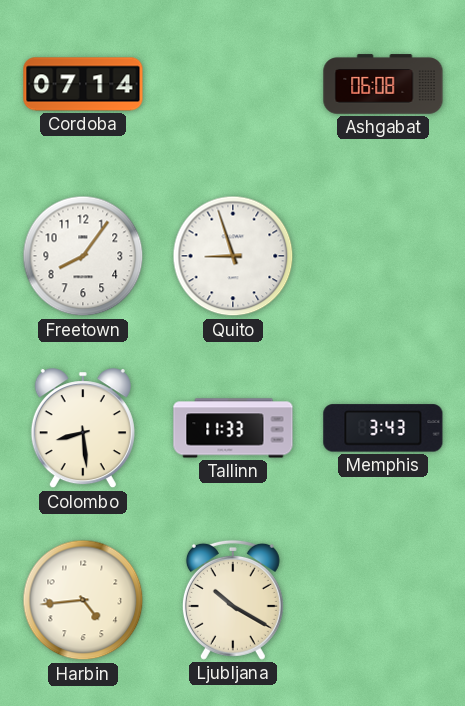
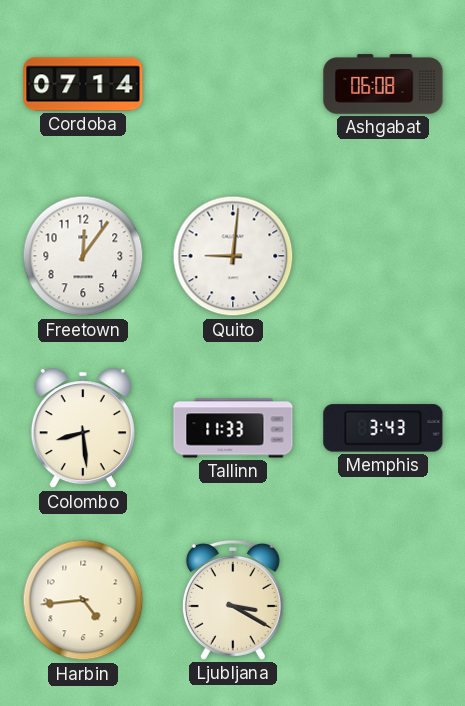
Freetown: 8:06 -> 12:06
Quito: 8:57 -> 9:01
Ljubljana: 10:20 -> 3:20
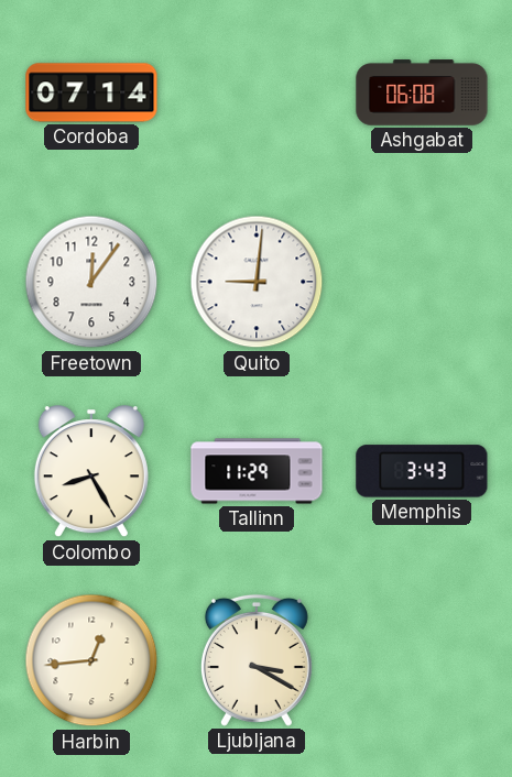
Colombo: 8:29 -> 8:25
Tallinn: 11:33 -> 11:29
Harbin: 4:44 -> 12:44
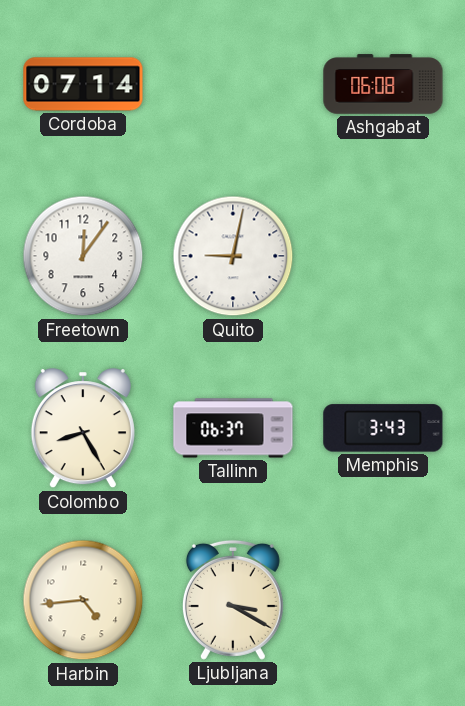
Quito: 9:01 -> 9:02
Tallinn: 11:29 -> 06:37
Harbin: 12:44 -> 4:44
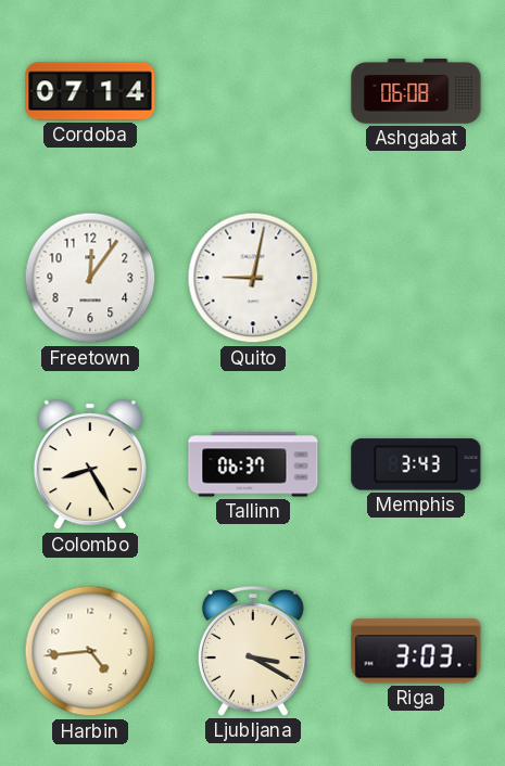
Riga: none -> 3:03
